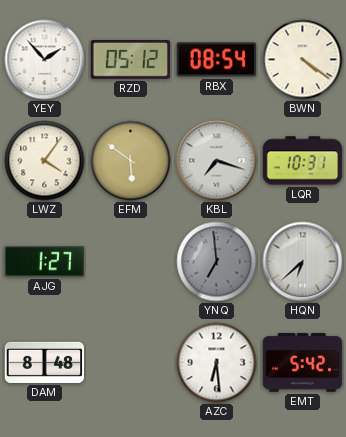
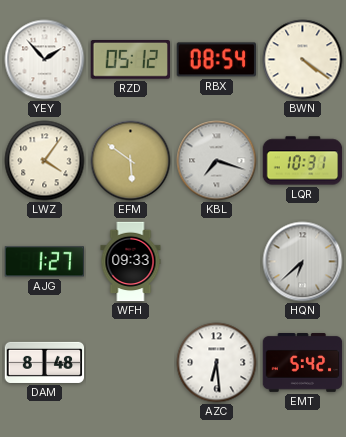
WFH: none -> 09:33
YNQ: 6:59 -> none
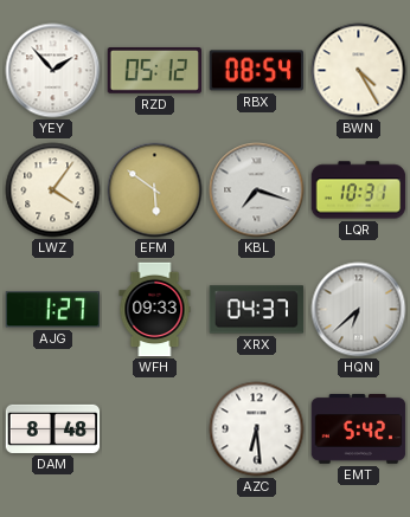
BWN: 4:21 -> 4:25
XRX: none -> 04:37
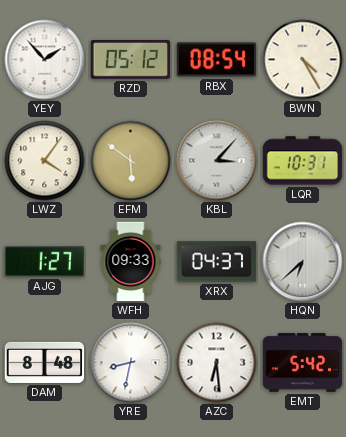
KBL: 7:18 -> 3:07
YRE: none -> 8:32
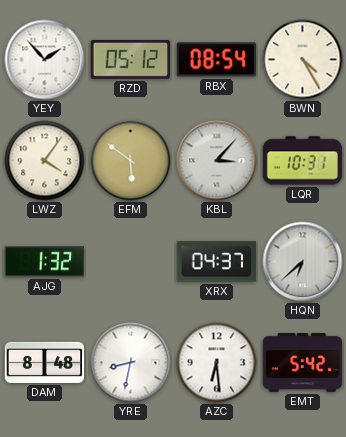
AJG: 1:27 -> 1:32
WFH: 09:33 -> none
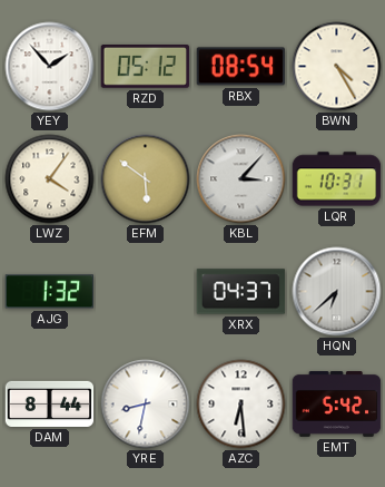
DAM: 8:48 -> 8:44
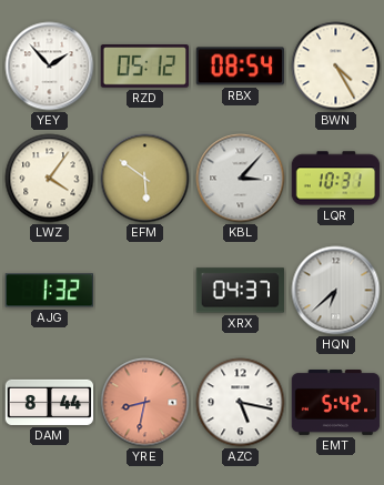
YRE dial: white -> salmon
AZC: 6:29 -> 5:17
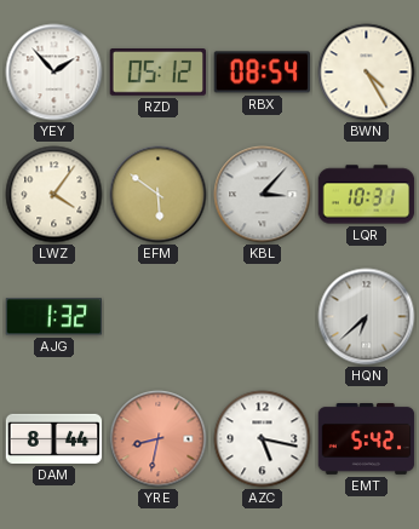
XRX: 04:37 -> none
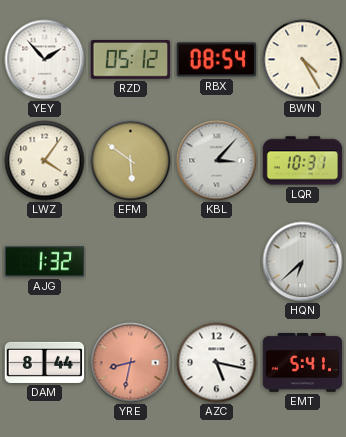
EMT: 5:42 -> 5:41
